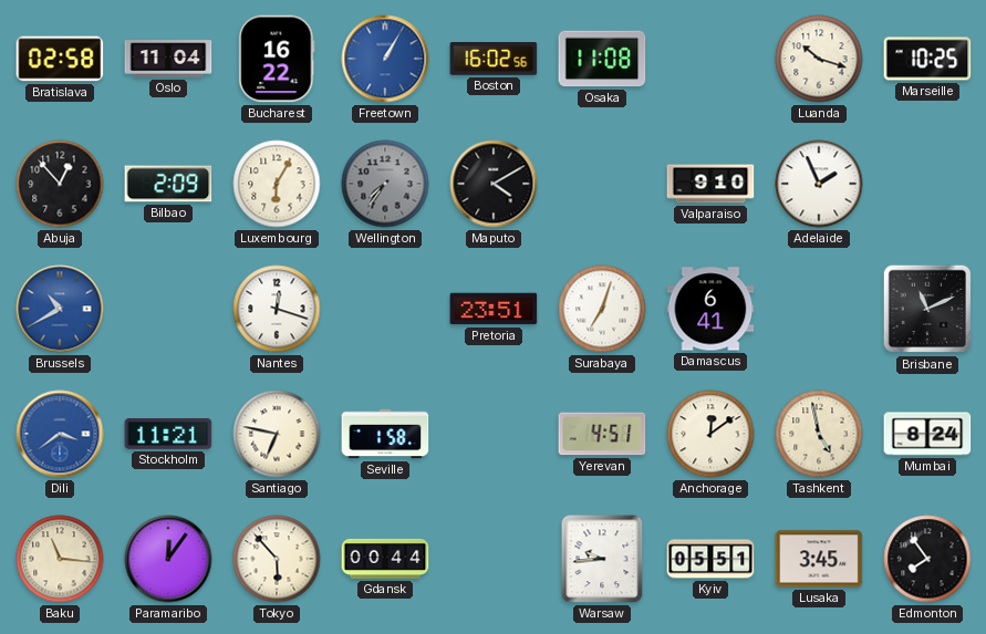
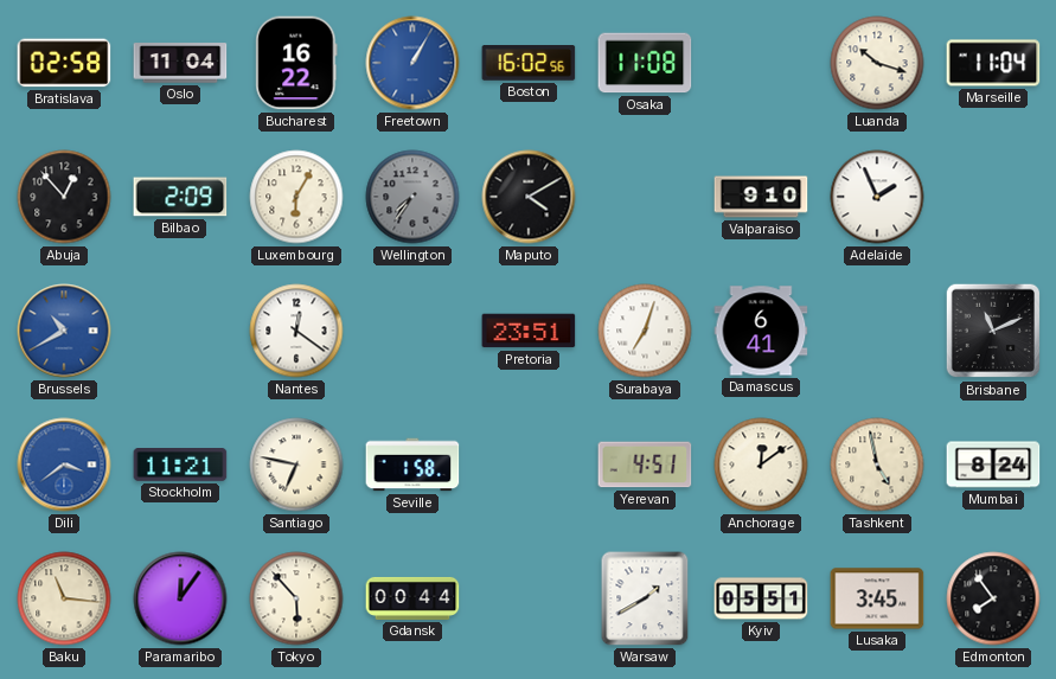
Marseille: 10:25 -> 11:04
Nantes: 12:18 -> 12:21
Warsaw: 9:44 -> 1:40
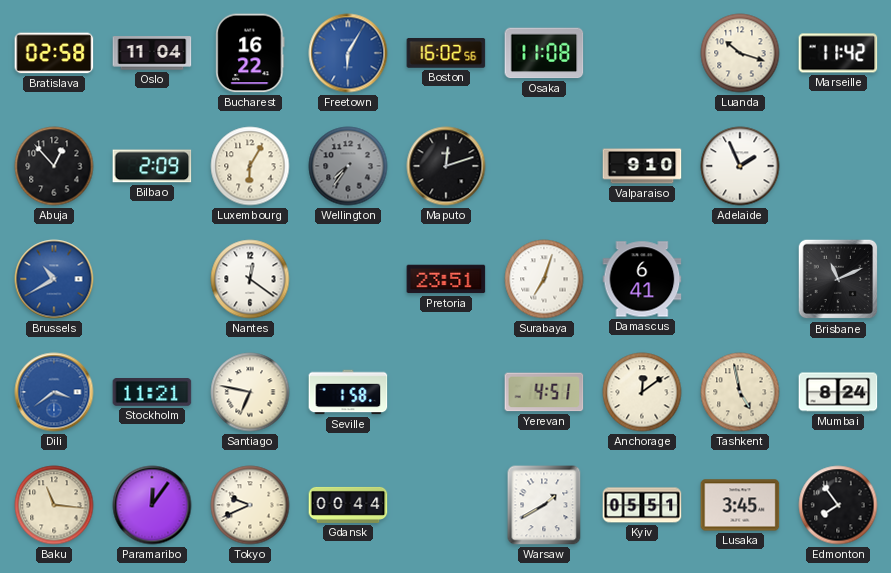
Freetown: 1:05 -> 6:05
Marseille: 11:04 -> 11:42
Maputo: 4:10 -> 12:12
Tokyo: 5:53 -> 9:41
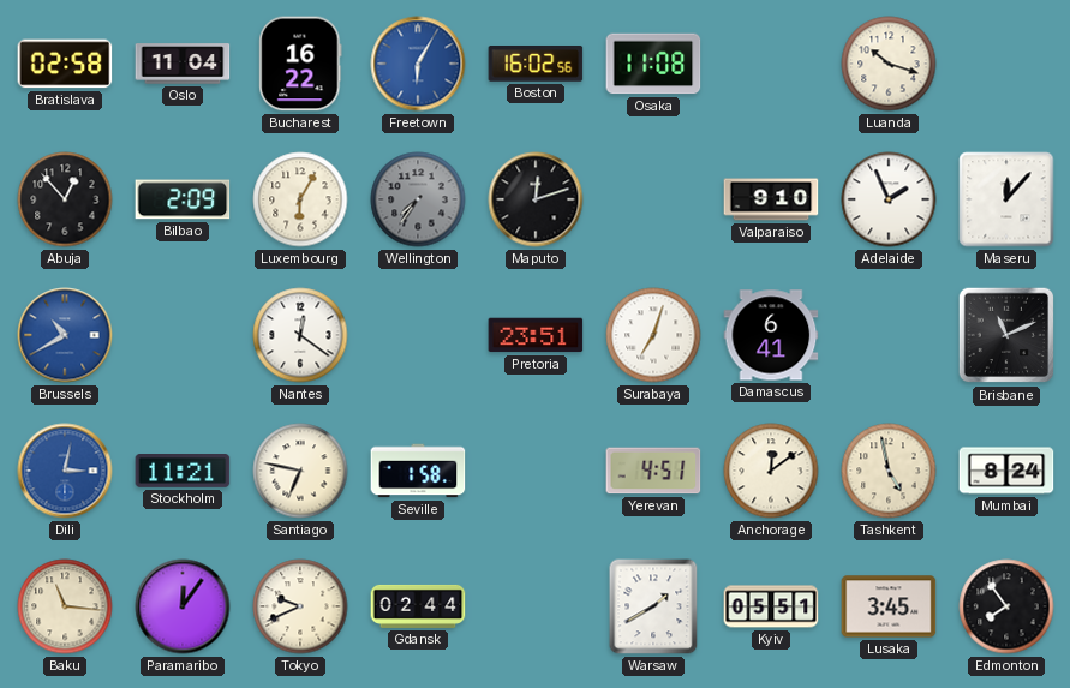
Marseille: 11:42 -> none
Maseru: none -> 12:07
Dili: 3:39 -> 3:02
Gdansk: 00:44 -> 02:44
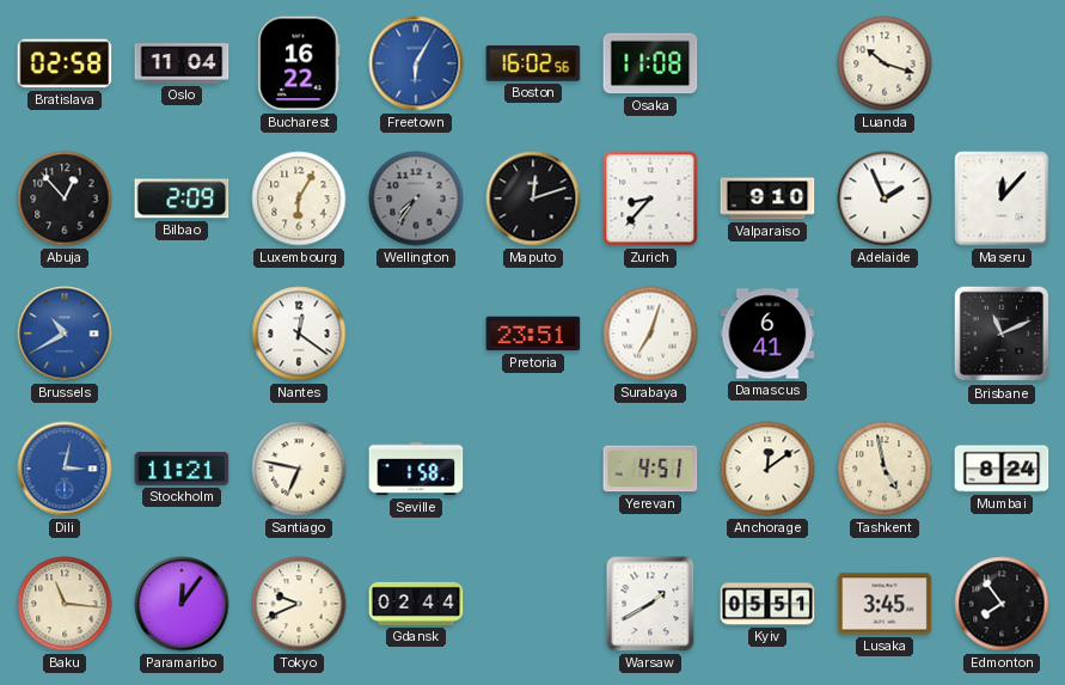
Zurich: none -> 8:37
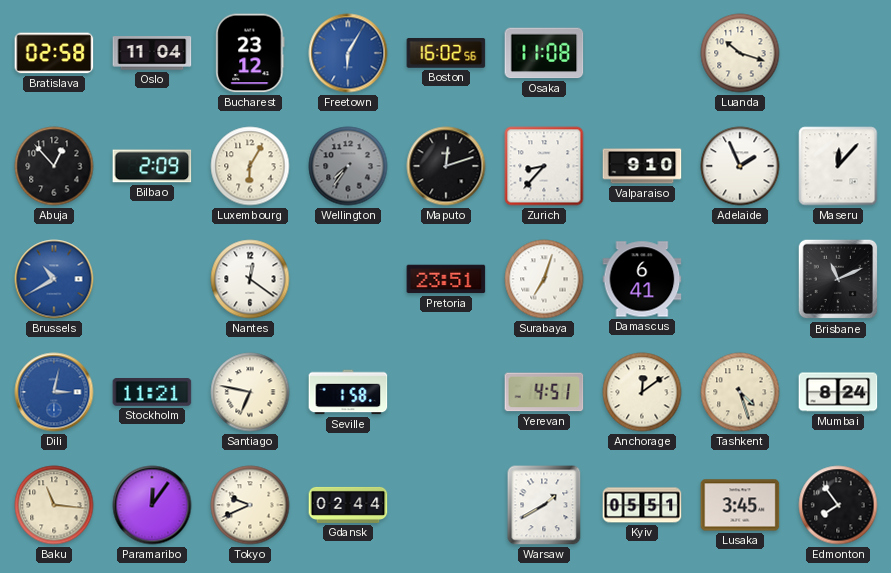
Bucharest: 16:22 -> 23:12
Tashkent: 4:58 -> 4:27
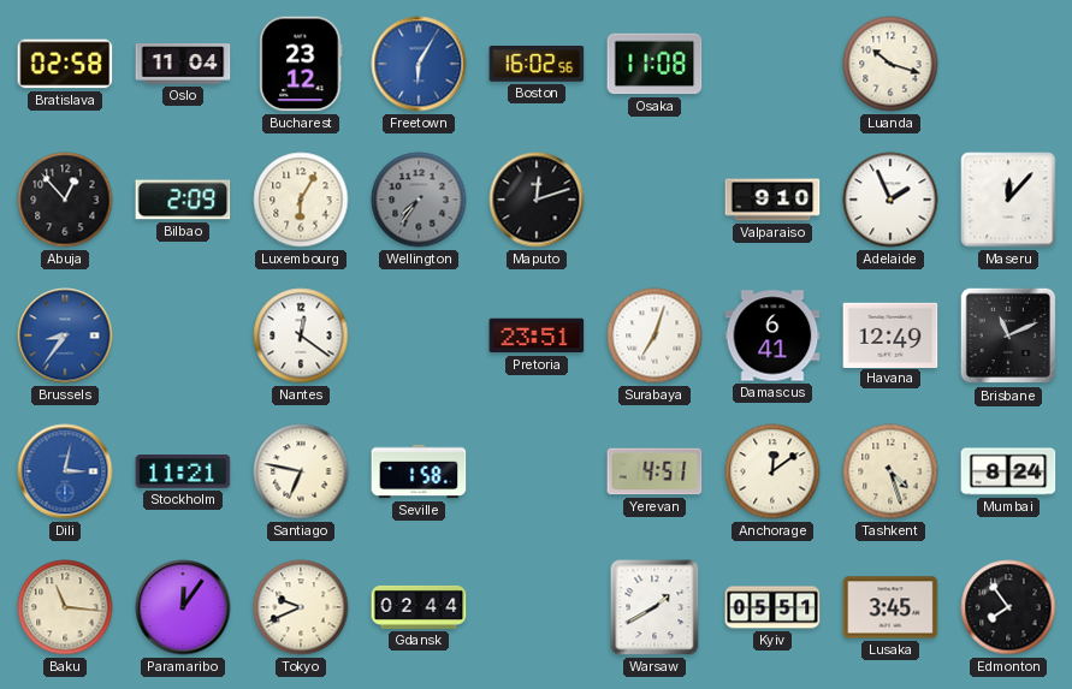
Zurich: 8:37 -> none
Brussels: 10:40 -> 8:36
Havana: none -> 12:49
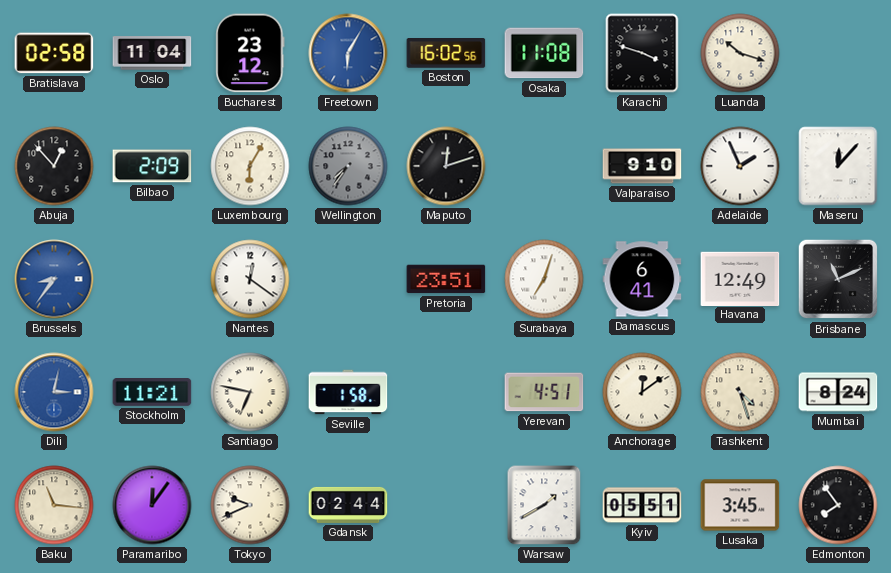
Karachi: none -> 3:48
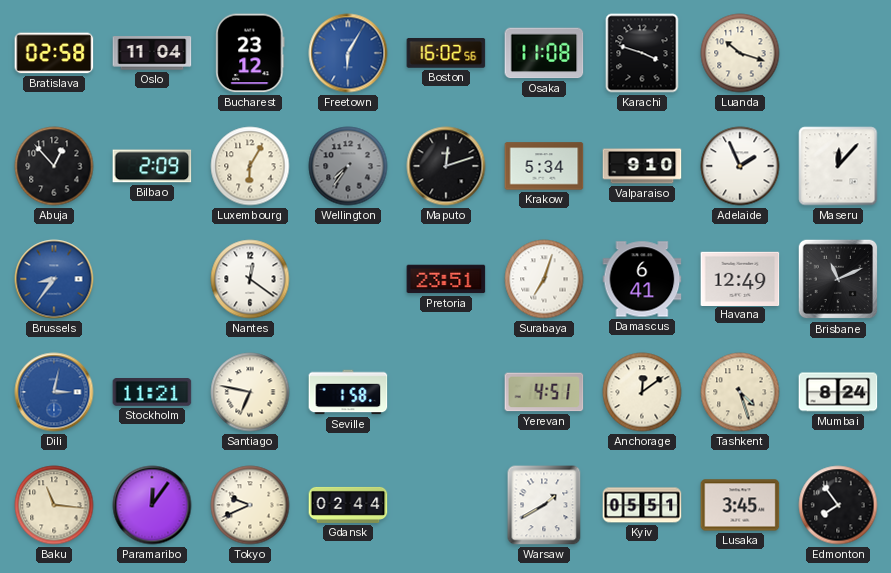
Krakow: none -> 5:34
